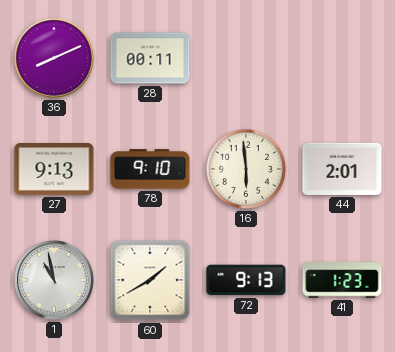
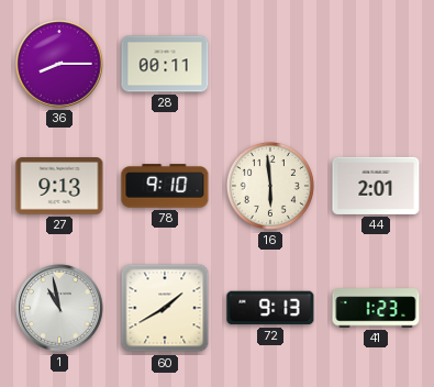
36: 8:11 -> 8:15
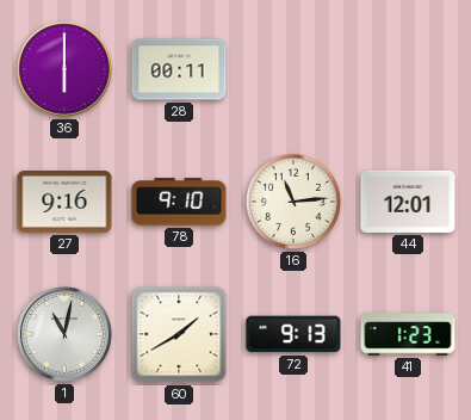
36: 8:15 -> 6:00
27: 9:13 -> 9:16
16: 5:59 -> 11:14
44: 2:01 -> 12:01
1: 10:58 -> 11:02
